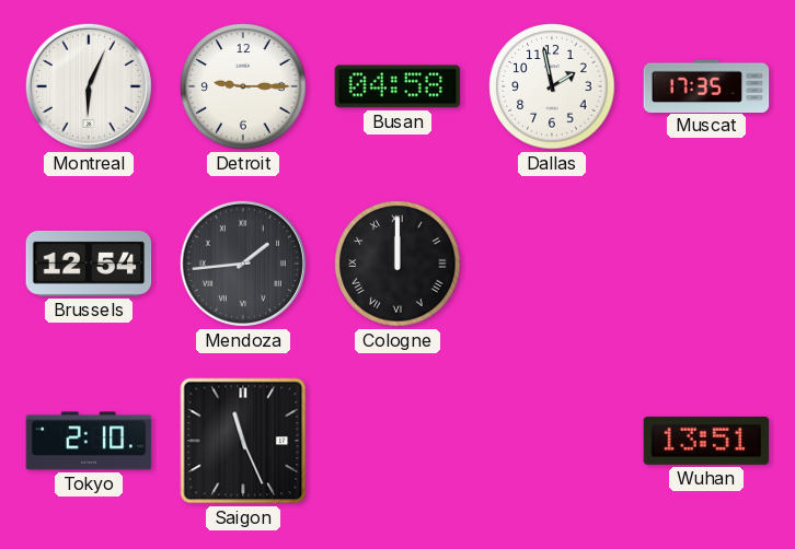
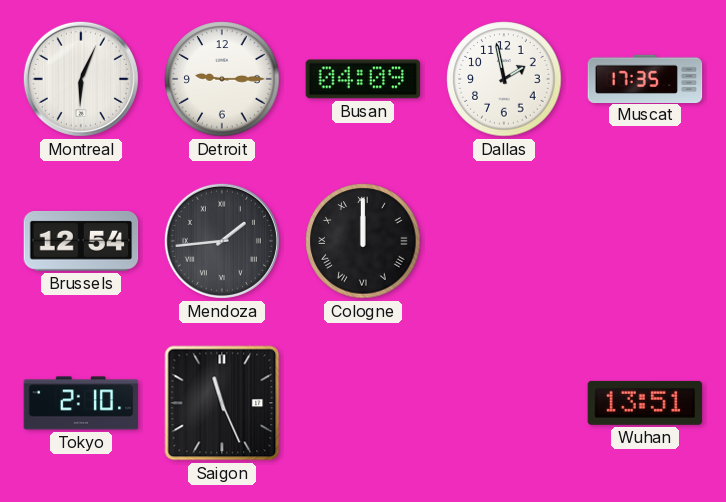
Busan: 04:58 -> 04:09
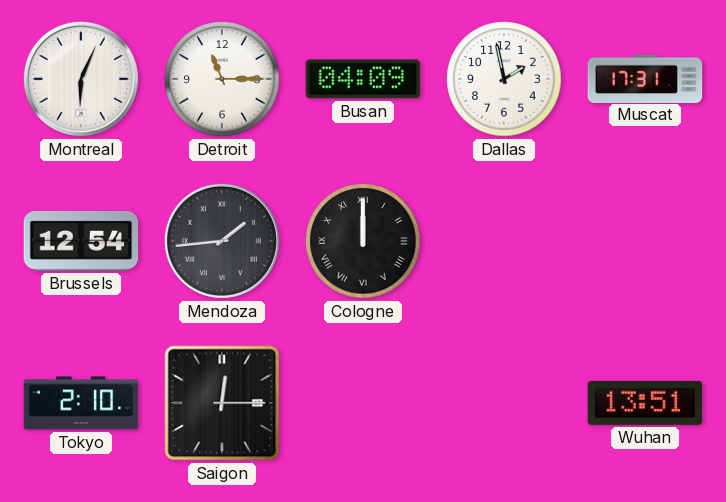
Detroit: 9:15 -> 11:15
Muscat: 17:35 -> 17:31
Saigon: 11:26 -> 12:15
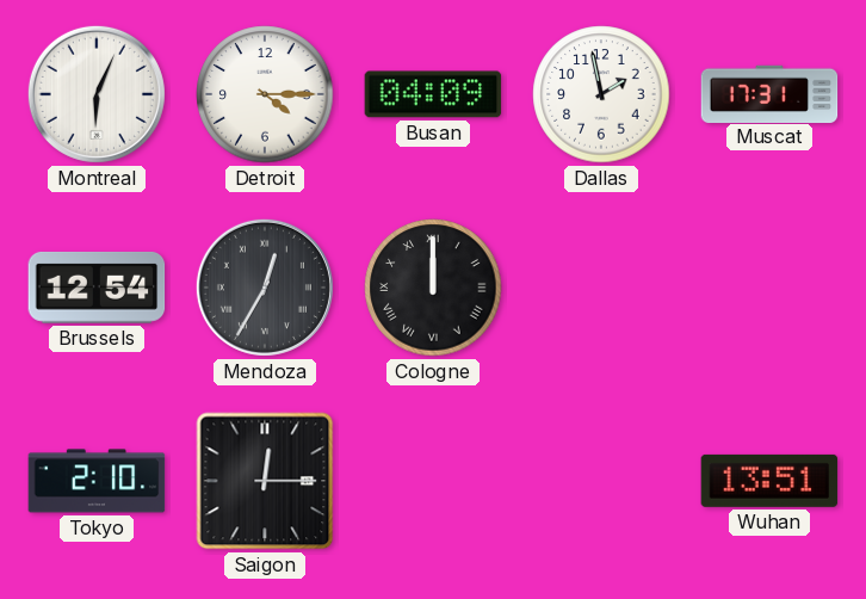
Detroit: 11:15 -> 4:15
Mendoza: 1:44 -> 12:35
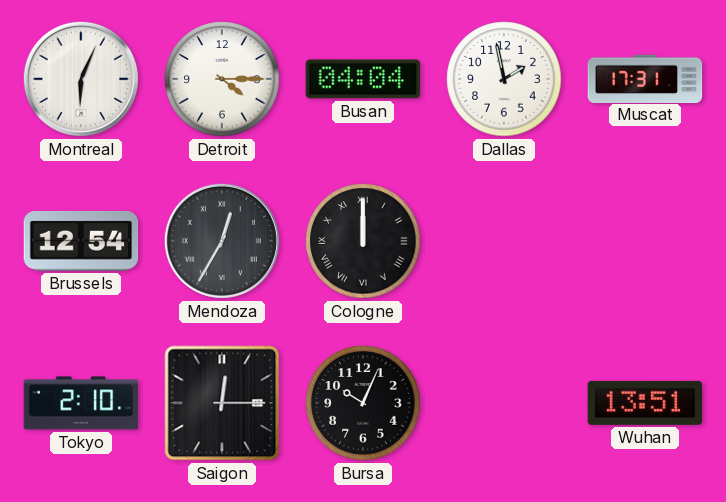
Busan: 04:09 -> 04:04
Bursa: none -> 10:04
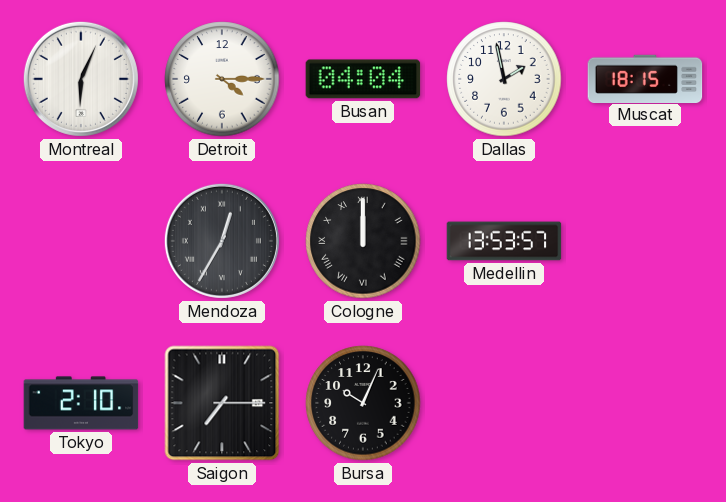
Muscat: 17:31 -> 18:15
Brussels: 12:54 -> none
Medellin: none -> 13:53
Saigon: 12:15 -> 7:15
Wuhan: 13:51 -> none
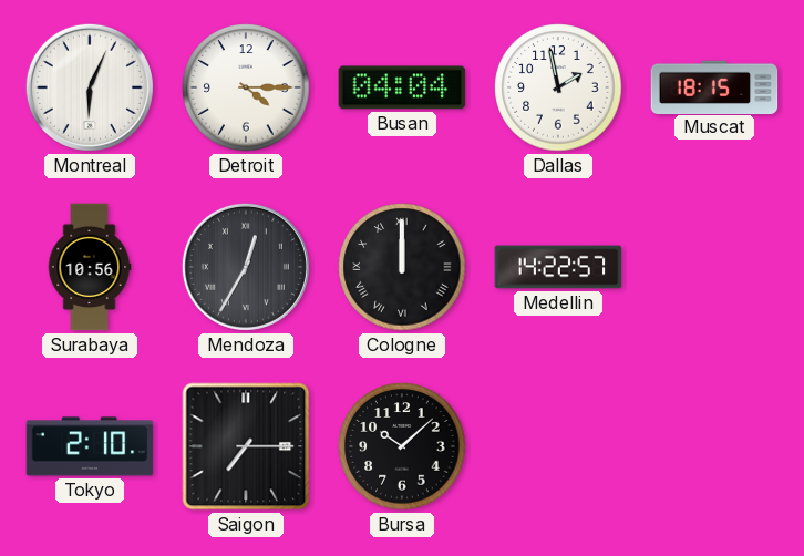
Surabaya: none -> 10:56
Medellin: 13:53 -> 14:22
Bursa: 10:04 -> 10:08
